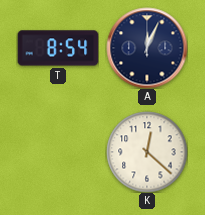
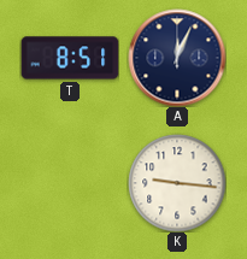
T: 8:54 -> 8:51
K: 12:22 -> 9:16
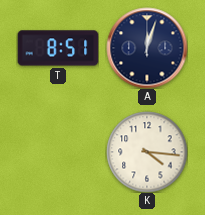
A: 12:04 -> 12:03
K: 9:16 -> 4:16
